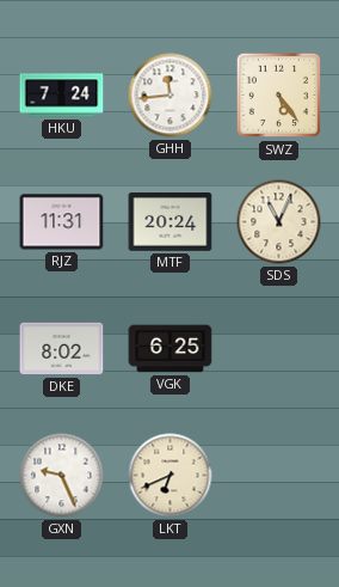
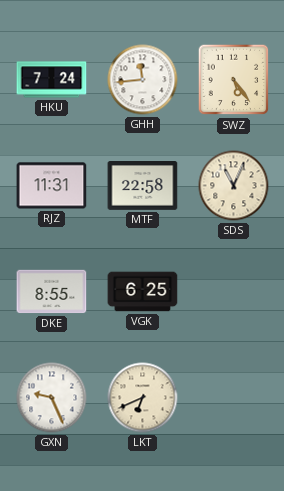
MTF: 20:24 -> 22:58
DKE: 8:02 -> 8:55
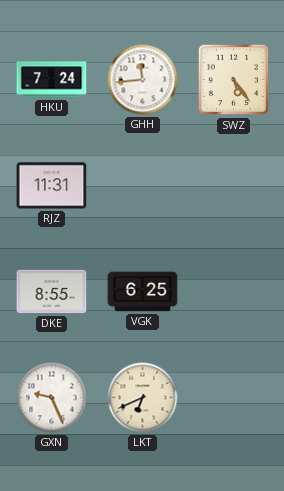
MTF: 22:58 -> none
SDS: 11:04 -> none
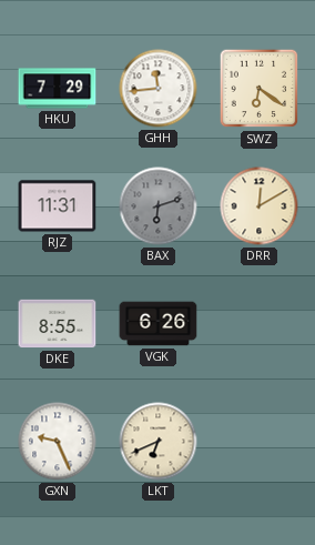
HKU: 7:24 -> 7:29
SWZ: 5:24 -> 6:21
BAX: none -> 6:12
DRR: none -> 12:10
VGK: 6:25 -> 6:26
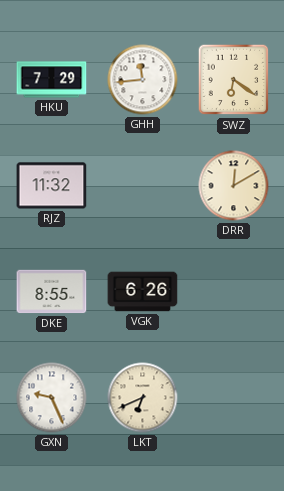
RJZ: 11:31 -> 11:32
BAX: 6:12 -> none
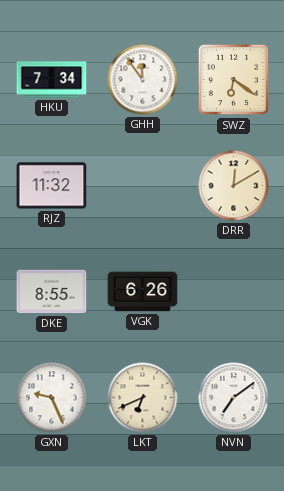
HKU: 7:29 -> 7:34
GHH: 11:44 -> 11:54
NVN: none -> 7:09
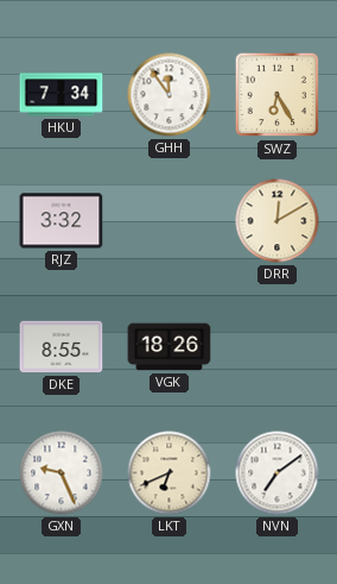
SWZ: 6:21 -> 6:25
RJZ: 11:32 -> 3:32
VGK: 6:26 -> 18:26
